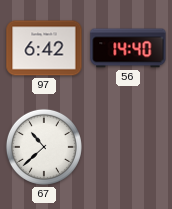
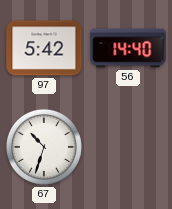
97: 6:42 -> 5:42
67: 10:38 -> 10:33
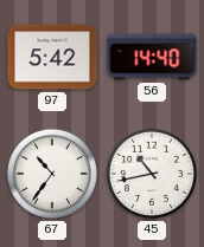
67: 10:33 -> 10:36
45: none -> 10:43
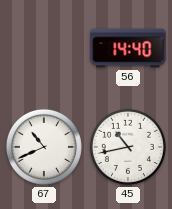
97: 5:42 -> none
67: 10:36 -> 10:41
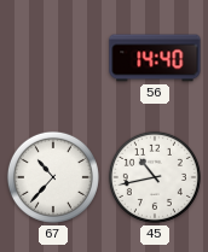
67: 10:41 -> 10:37
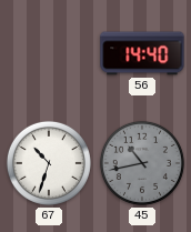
67: 10:37 -> 10:33
45 dial: white -> grey
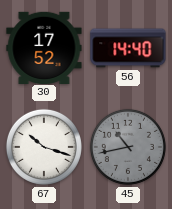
30: none -> 17:52
67: 10:33 -> 10:18
